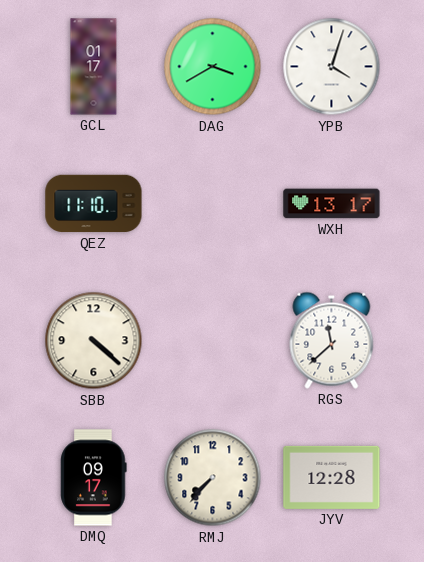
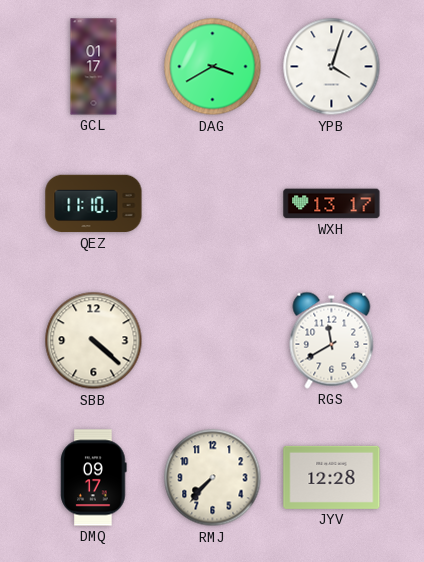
RGS: 11:38 -> 11:40
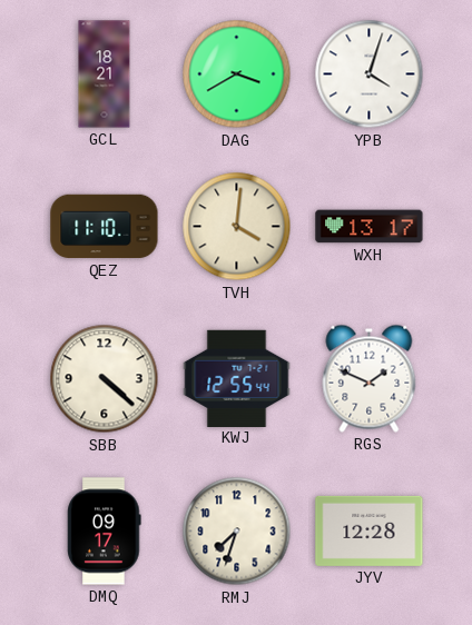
GCL: 01:17 -> 18:21
TVH: none -> 4:01
KWJ: none -> 12:55
RGS: 11:40 -> 1:49
RMJ: 7:37 -> 7:33
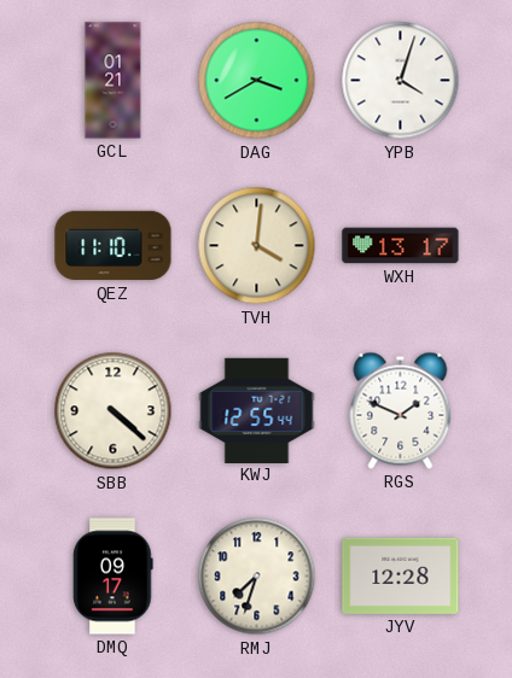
GCL: 18:21 -> 01:21
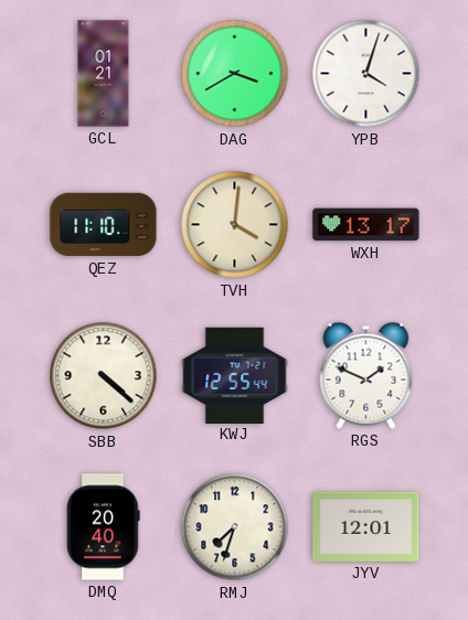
DMQ: 09:17 -> 20:40
JYV: 12:28 -> 12:01
